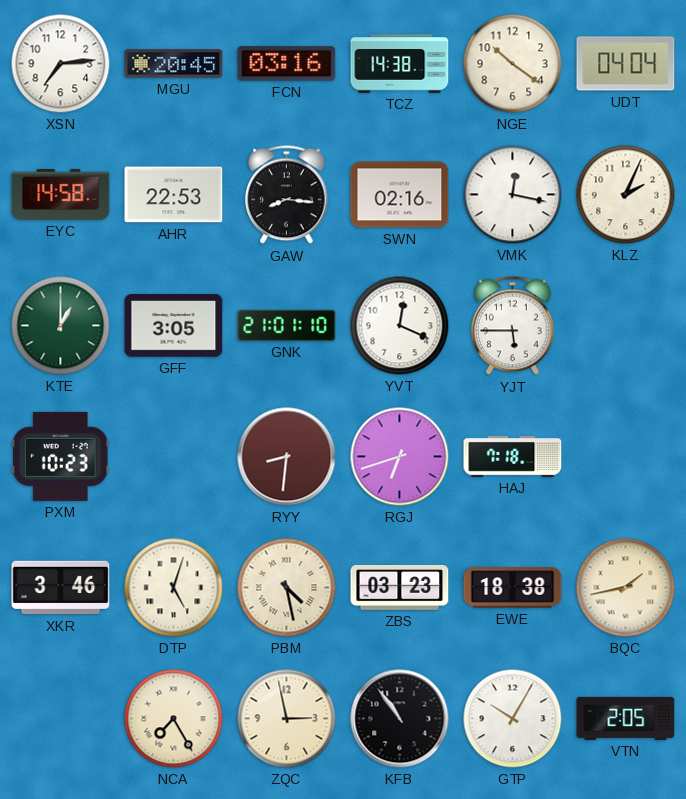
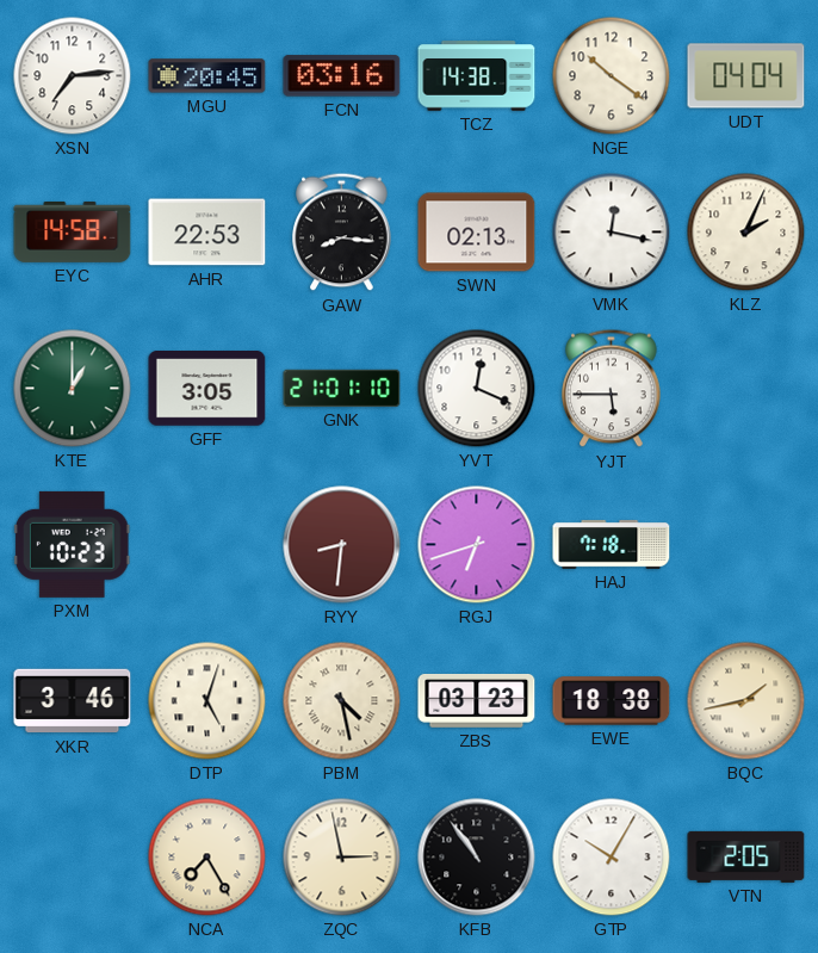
SWN: 02:16 -> 02:13
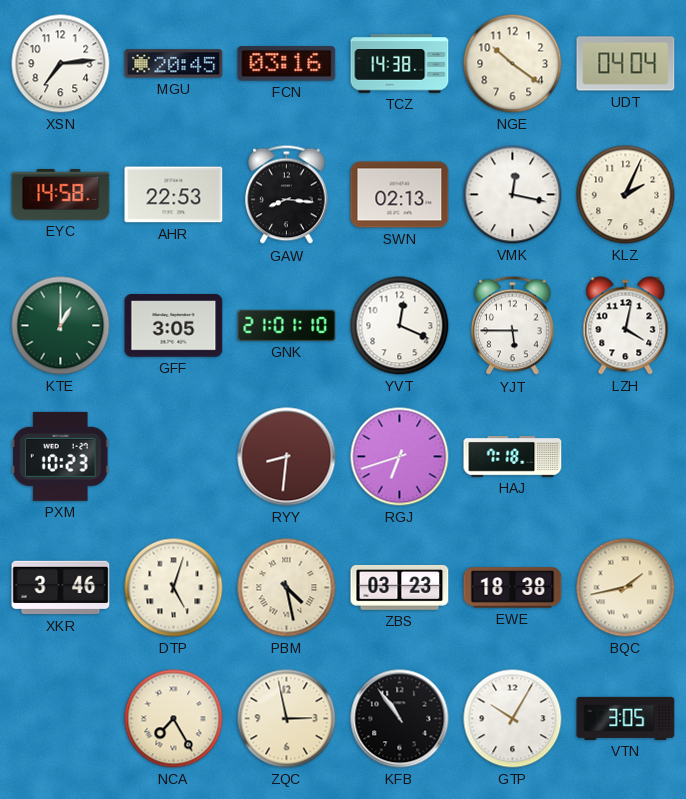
LZH: none -> 4:02
VTN: 2:05 -> 3:05
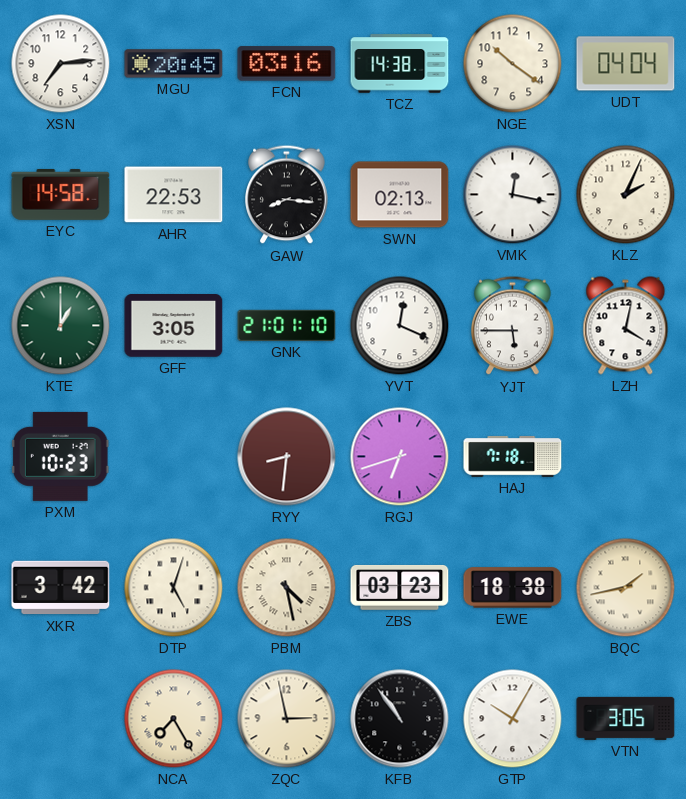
XKR: 3:46 -> 3:42
